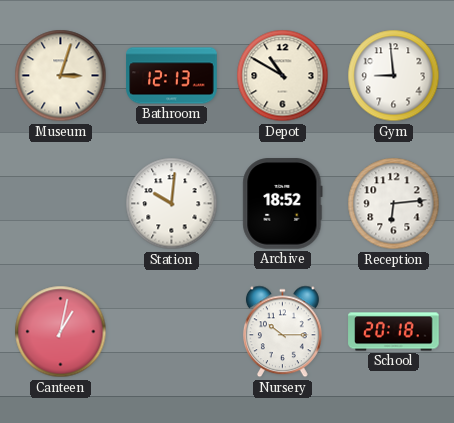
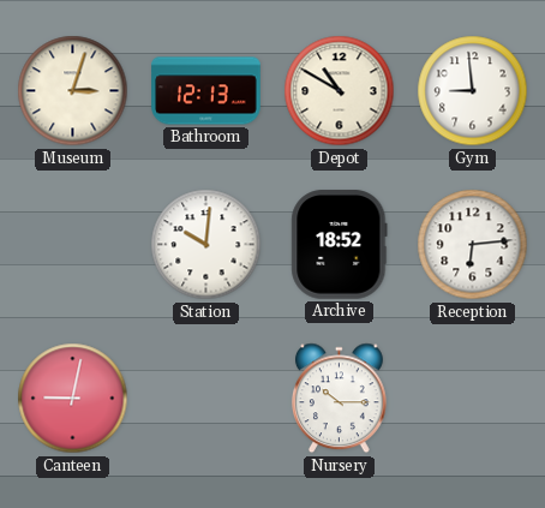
Canteen: 1:02 -> 9:02
School: 20:18 -> none
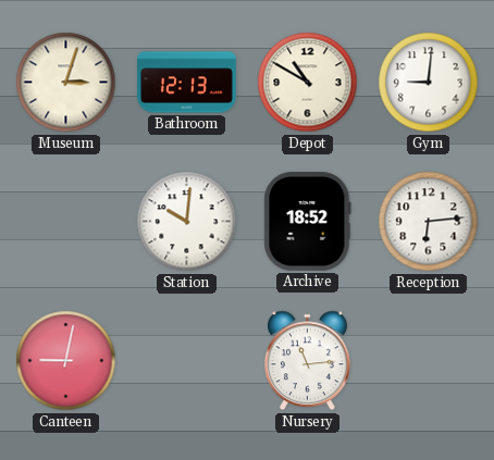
Gym: 8:59 -> 9:01
Nursery: 10:15 -> 11:14
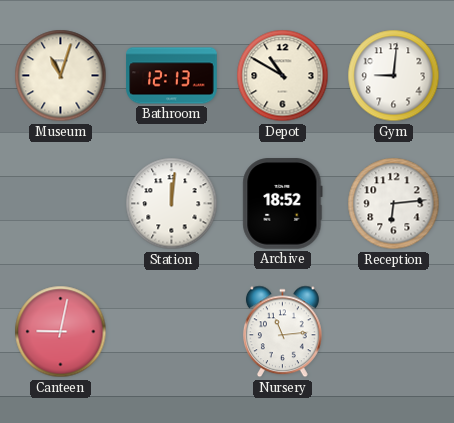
Museum: 3:03 -> 11:03
Station: 10:01 -> 12:01
